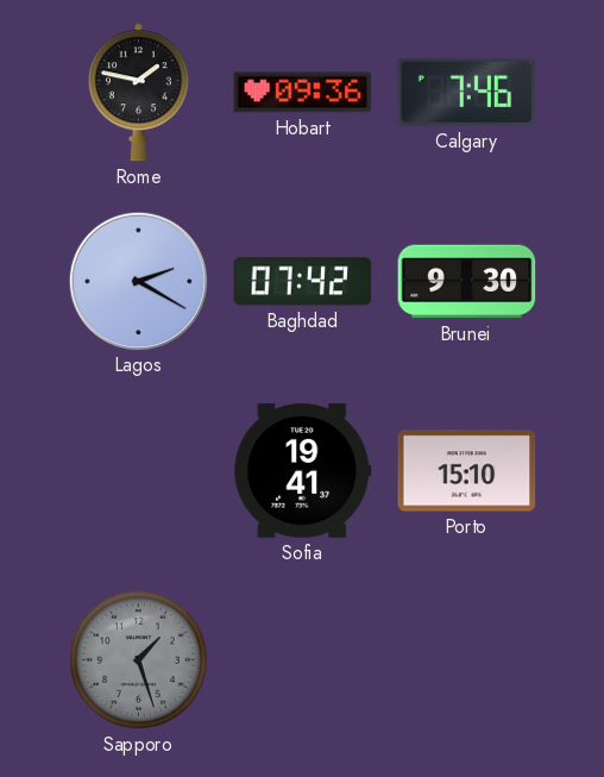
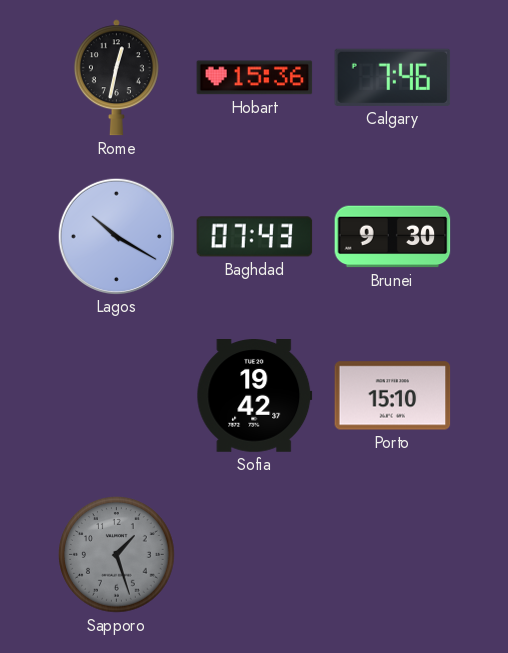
Rome: 1:47 -> 12:32
Hobart: 09:36 -> 15:36
Lagos: 2:20 -> 10:20
Baghdad: 07:42 -> 07:43
Sofia: 19:41 -> 19:42
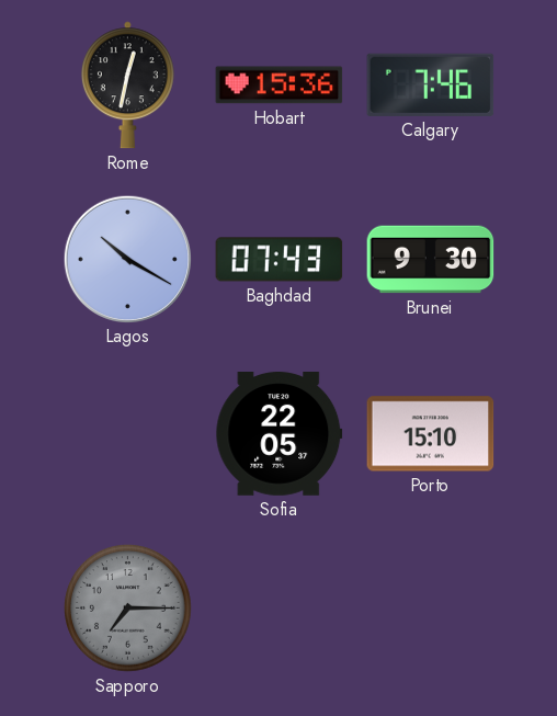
Sofia: 19:42 -> 22:05
Sapporo: 1:27 -> 7:15
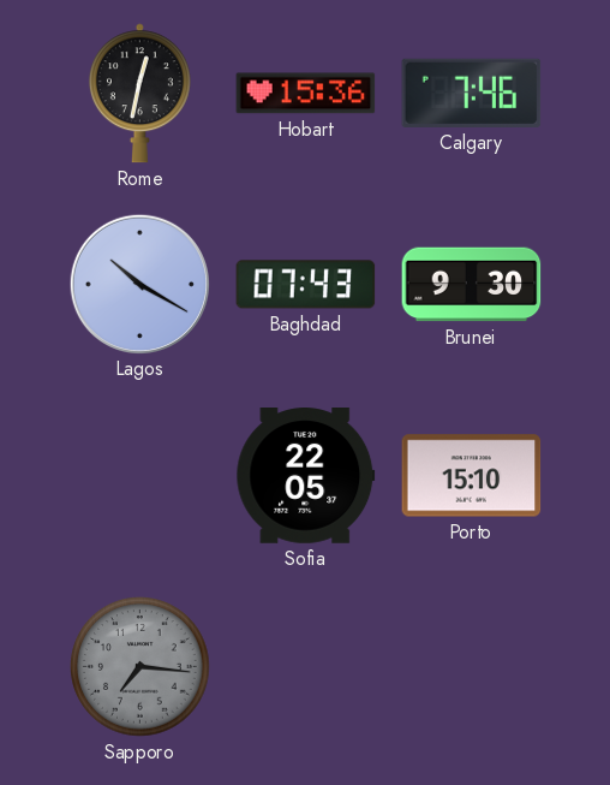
Sapporo: 7:15 -> 7:16
